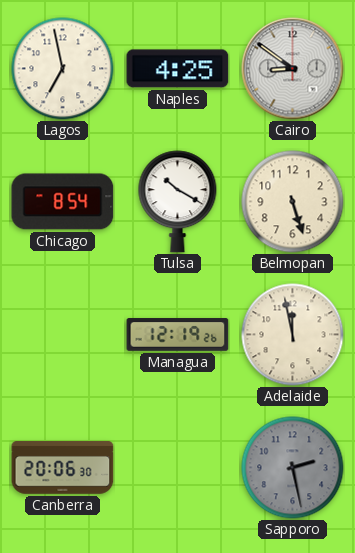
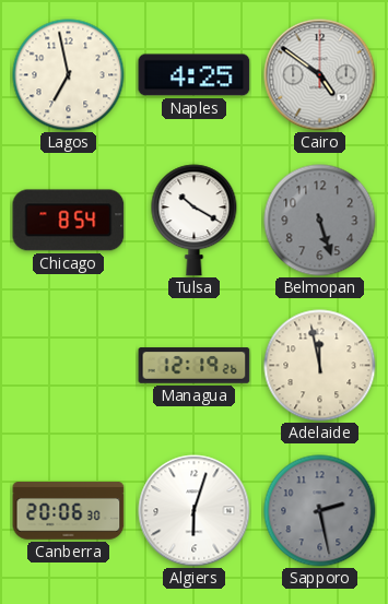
Cairo: 8:51 -> 4:51
Belmopan dial: cream -> grey
Algiers: none -> 6:03
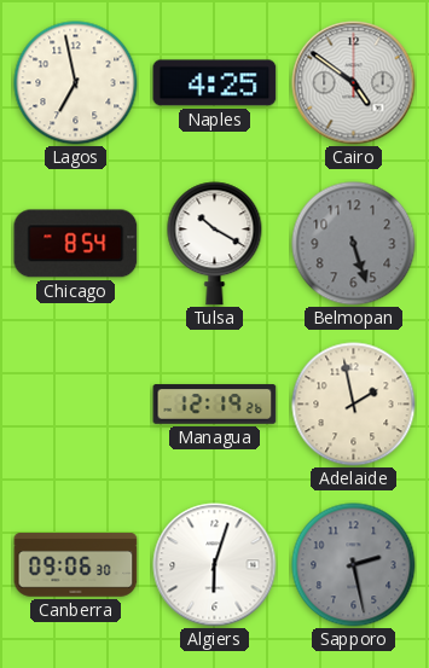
Adelaide: 11:58 -> 1:58
Canberra: 20:06 -> 09:06
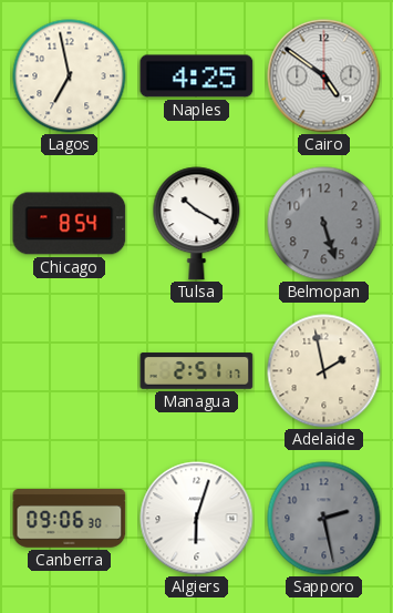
Managua: 12:19 -> 2:51
